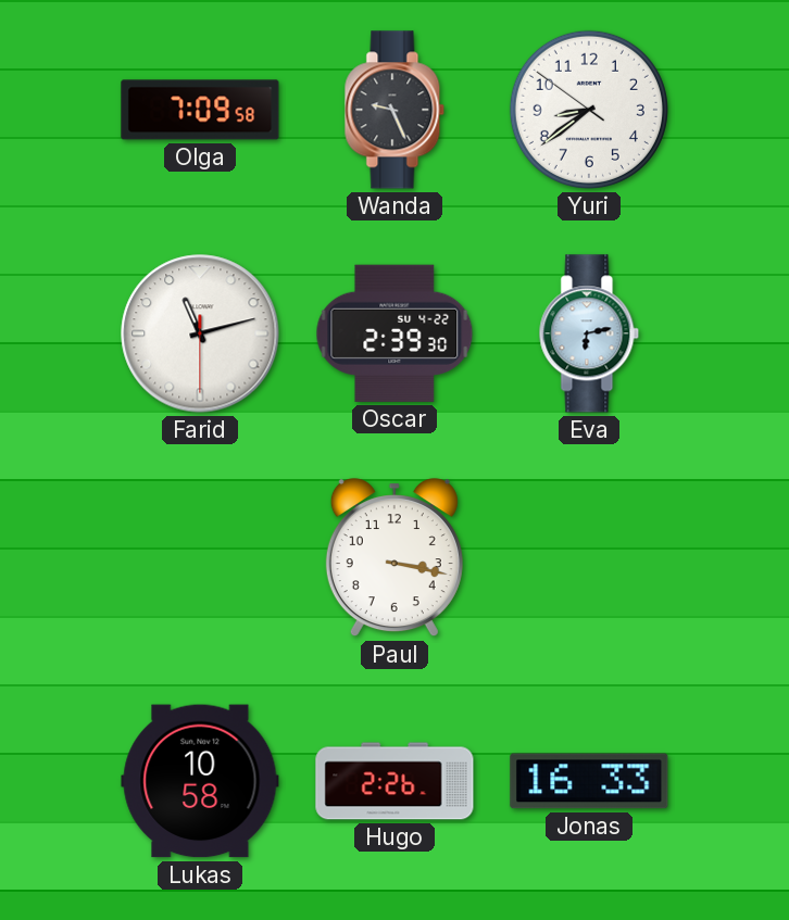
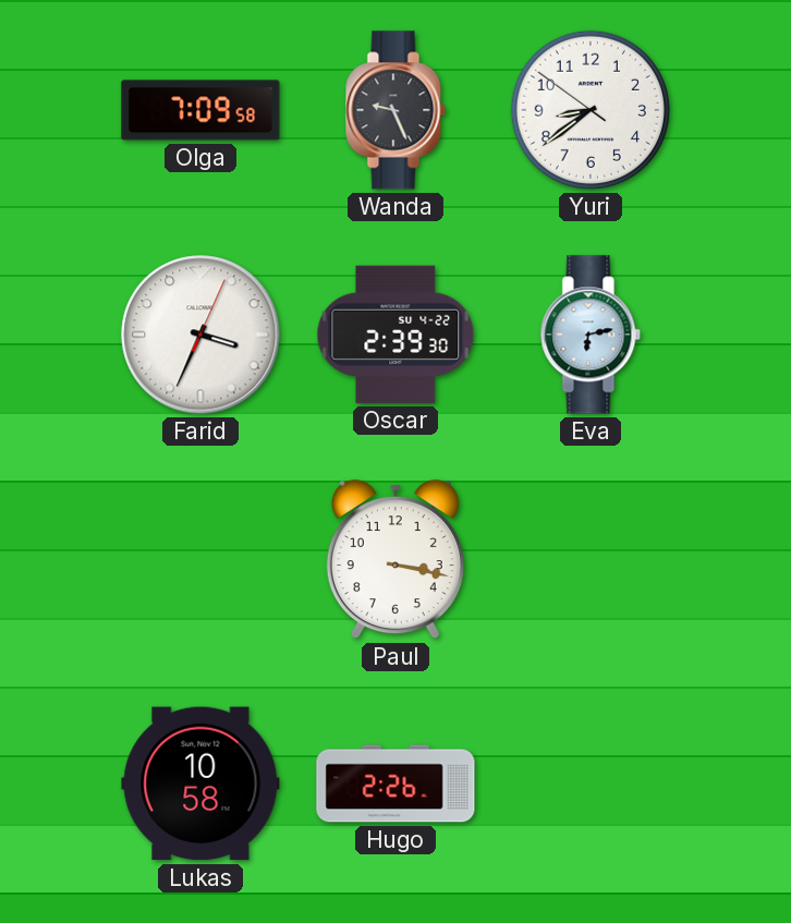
Farid: 11:12 -> 3:34
Jonas: 16:33 -> none
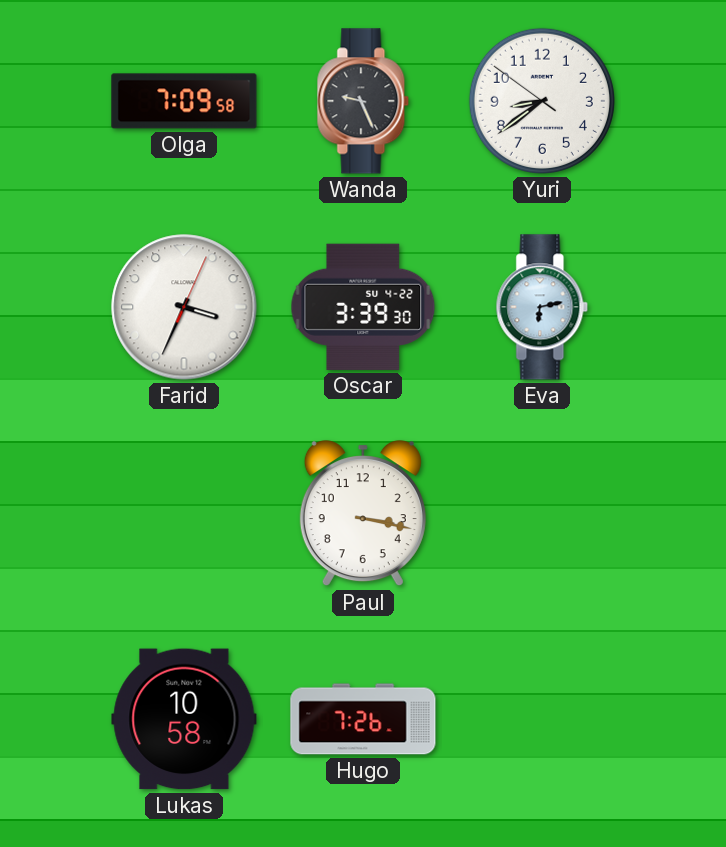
Oscar: 2:39 -> 3:39
Hugo: 2:26 -> 7:26
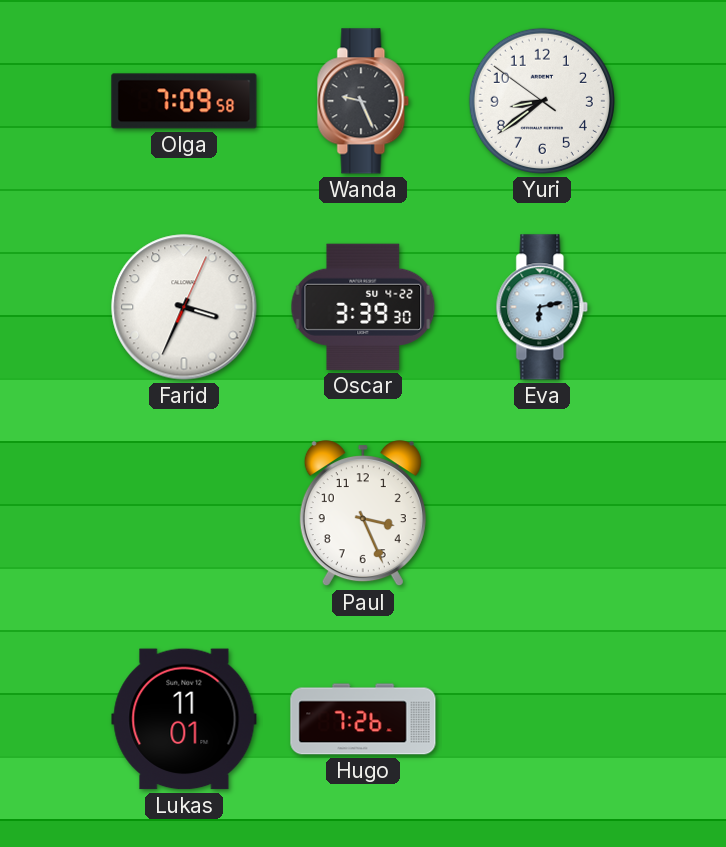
Paul: 3:17 -> 3:26
Lukas: 10:58 -> 11:01
